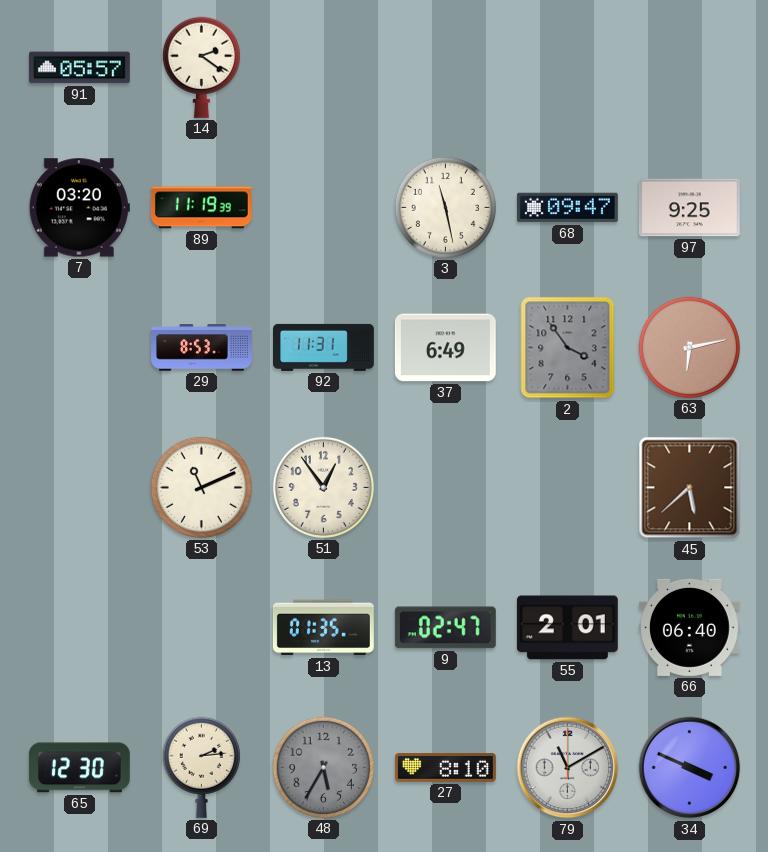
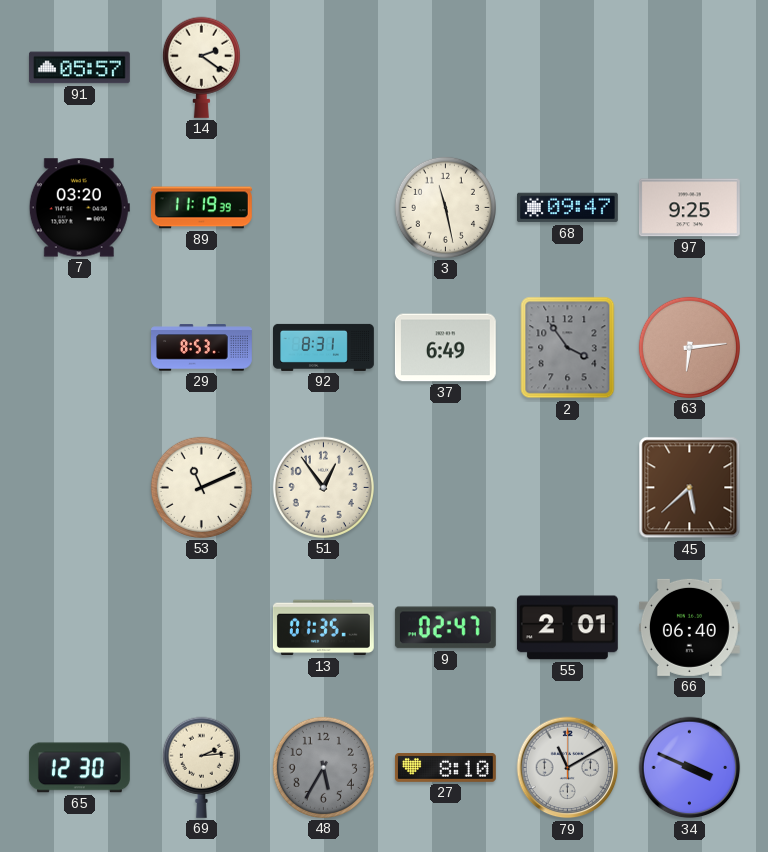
92: 11:31 -> 8:31
63: 6:13 -> 6:14
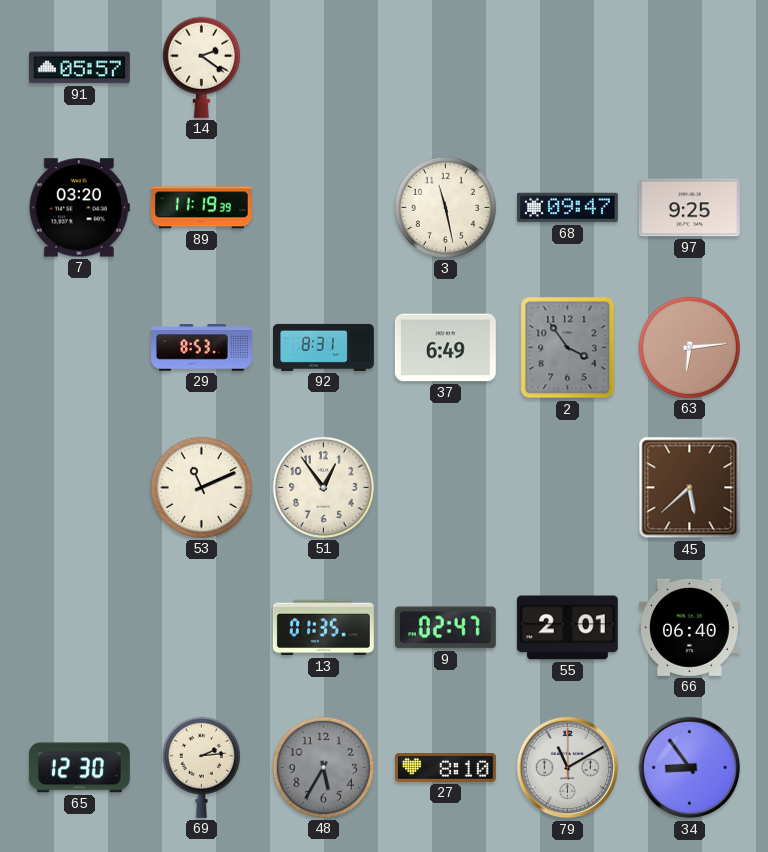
34: 3:49 -> 8:54
